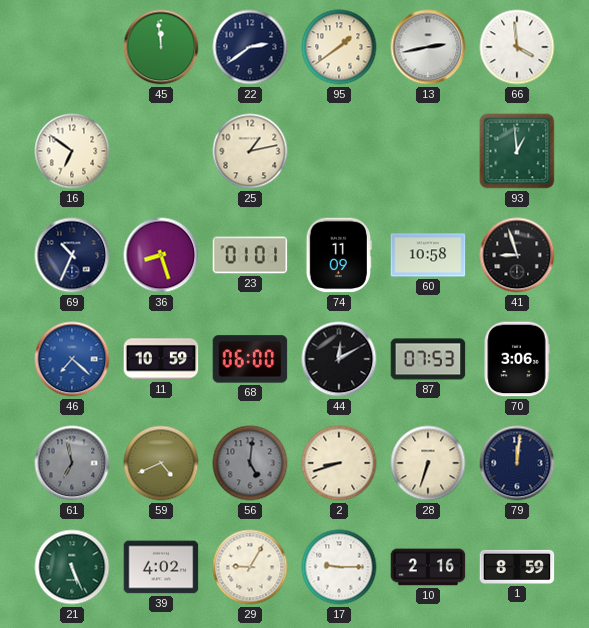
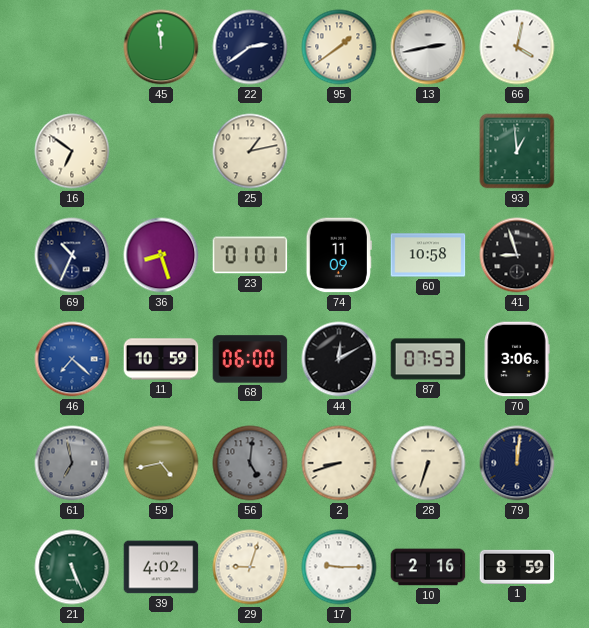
66: 3:59 -> 4:02
59: 4:41 -> 4:43
29: 9:05 -> 9:03
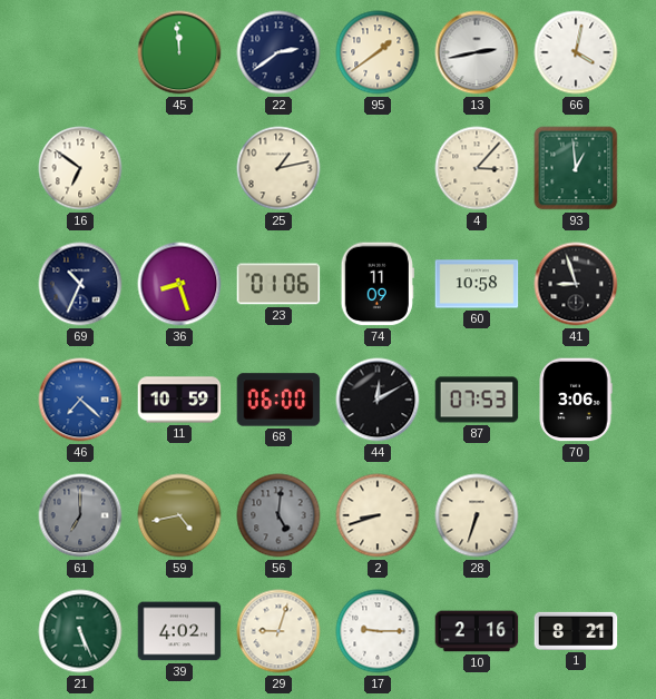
4: none -> 3:07
23: 01:01 -> 01:06
61: 6:58 -> 7:00
79: 12:01 -> none
1: 8:59 -> 8:21
